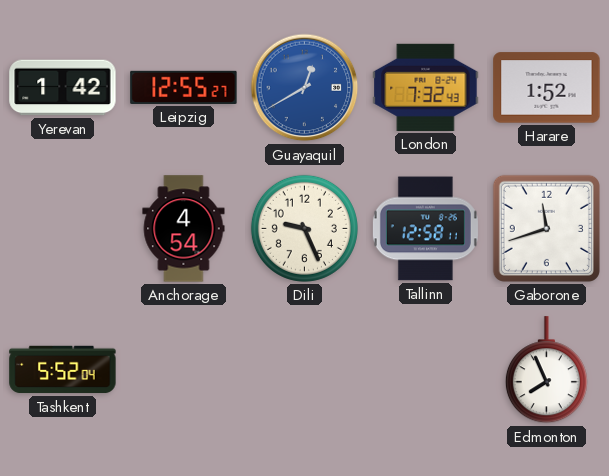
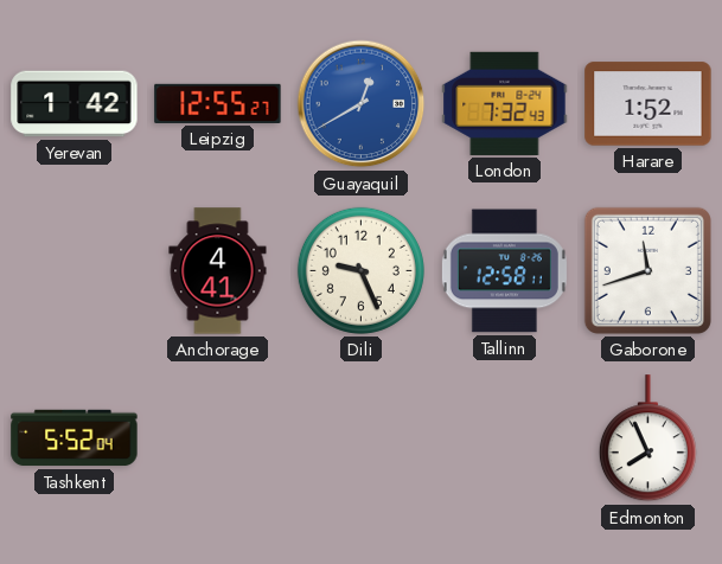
Anchorage: 4:54 -> 4:41
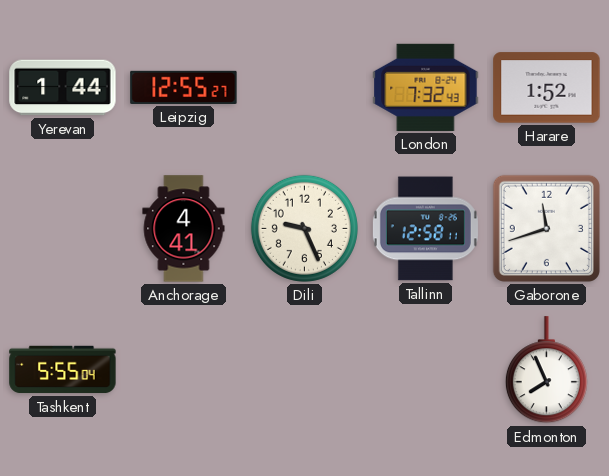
Yerevan: 1:42 -> 1:44
Guayaquil: 12:40 -> none
Tashkent: 5:52 -> 5:55
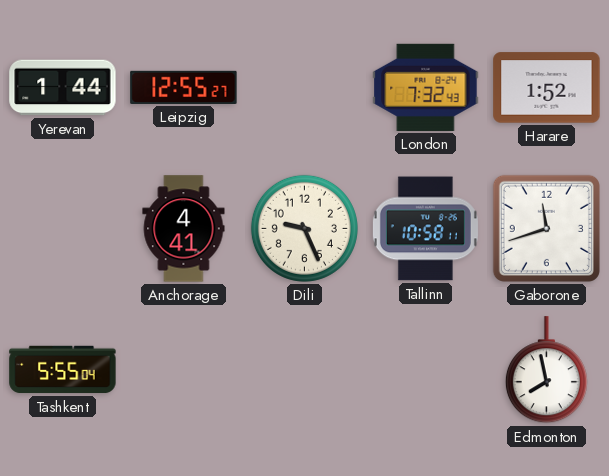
Tallinn: 12:58 -> 10:58
Edmonton: 7:56 -> 7:58
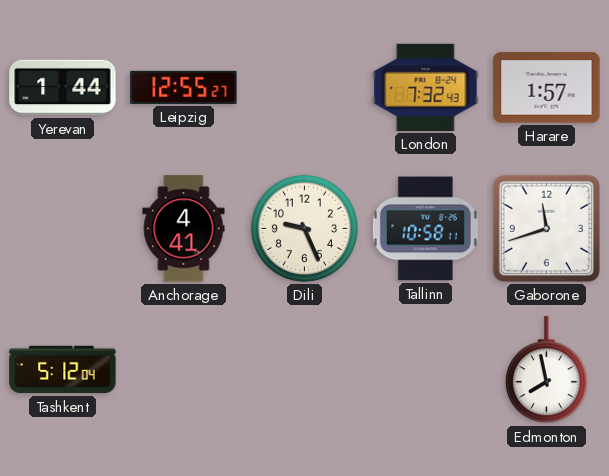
Harare: 1:52 -> 1:57
Tashkent: 5:55 -> 5:12
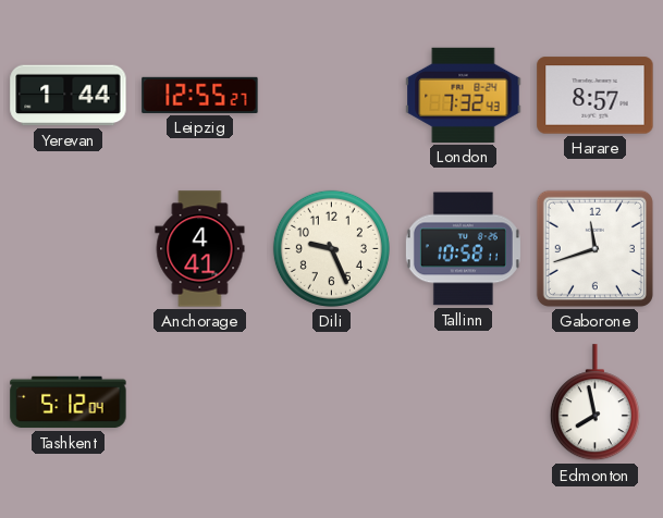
Harare: 1:57 -> 8:57
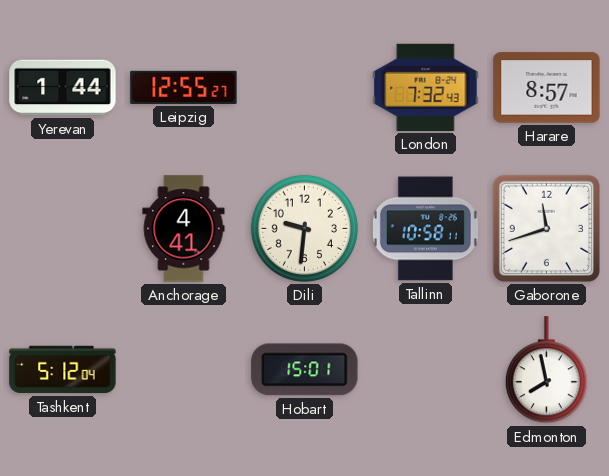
Dili: 9:26 -> 9:31
Hobart: none -> 15:01
